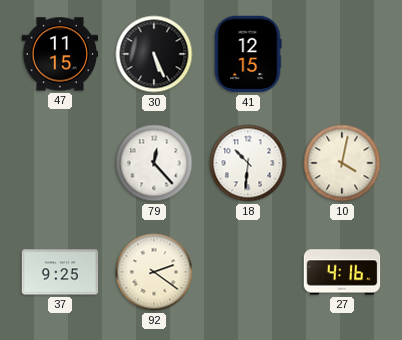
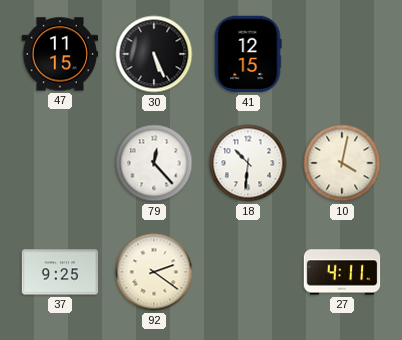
27: 4:16 -> 4:11
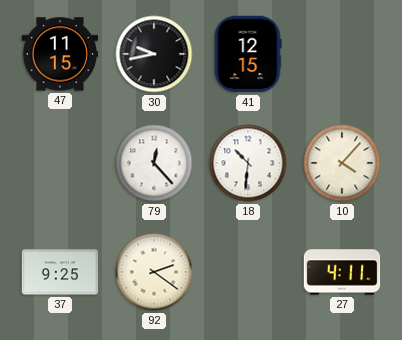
30: 5:26 -> 9:43
10: 4:02 -> 4:07
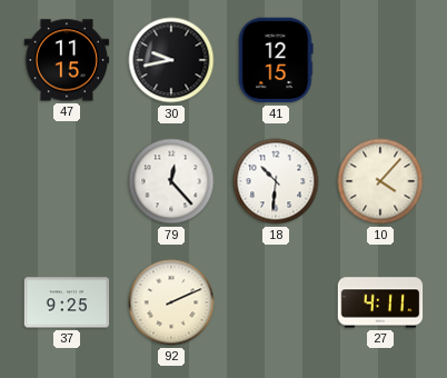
92: 2:21 -> 2:11
